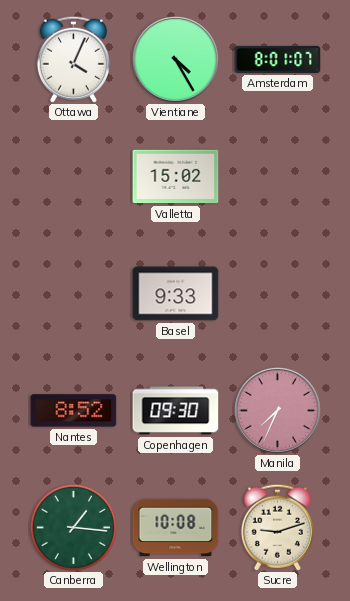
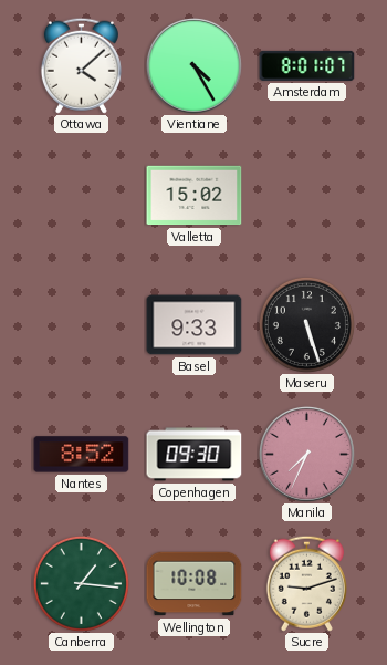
Ottawa: 4:04 -> 4:08
Maseru: none -> 5:27
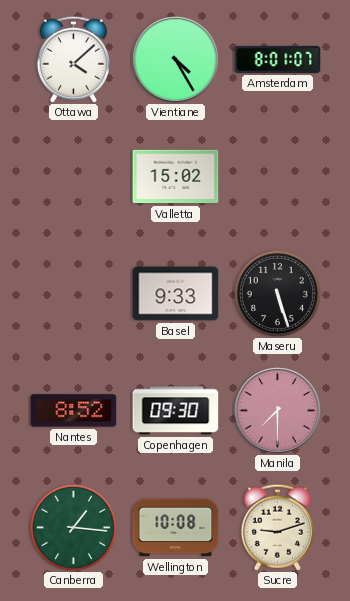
Manila: 7:34 -> 7:30
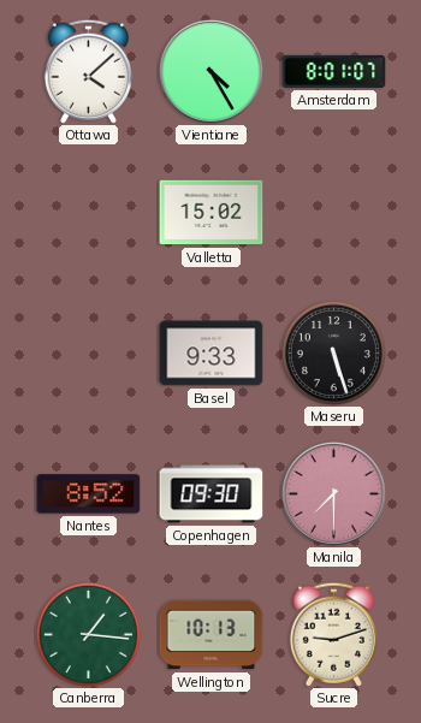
Wellington: 10:08 -> 10:13
